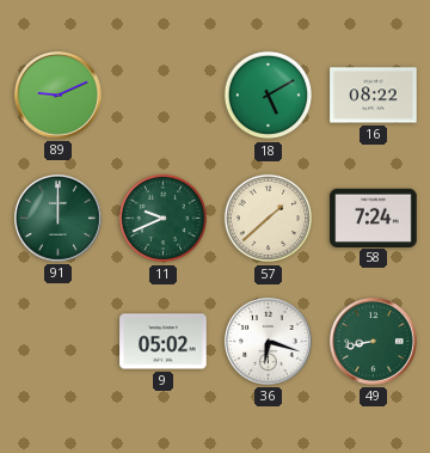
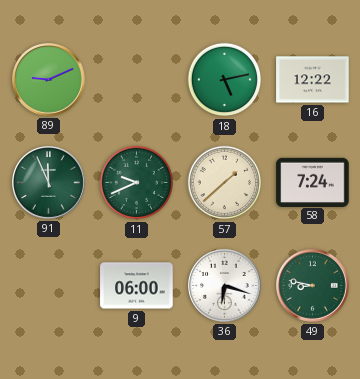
18: 5:10 -> 5:13
16: 08:22 -> 12:22
91: 12:00 -> 11:56
9: 05:02 -> 06:00
49: 8:43 -> 8:47
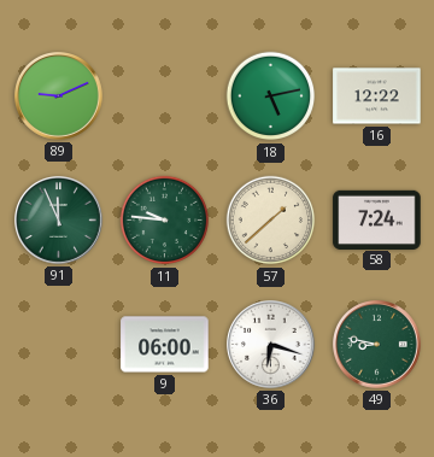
11: 9:41 -> 9:46
